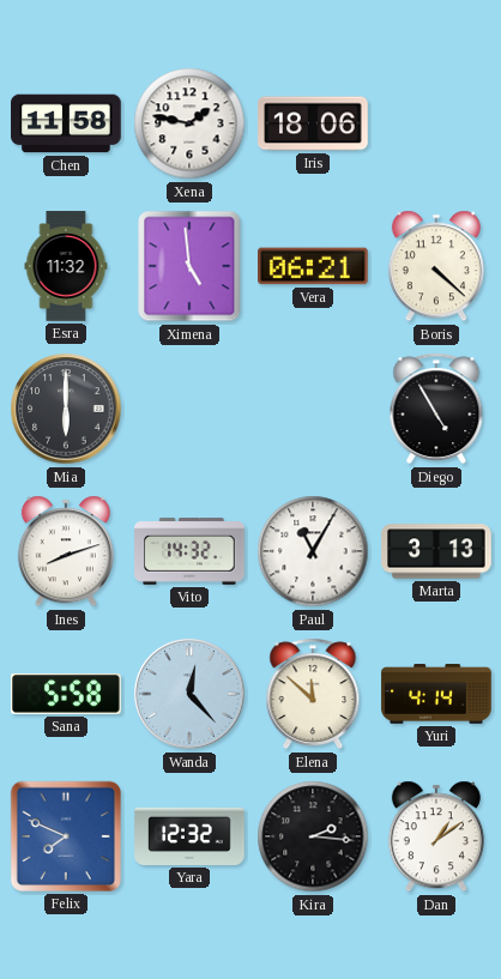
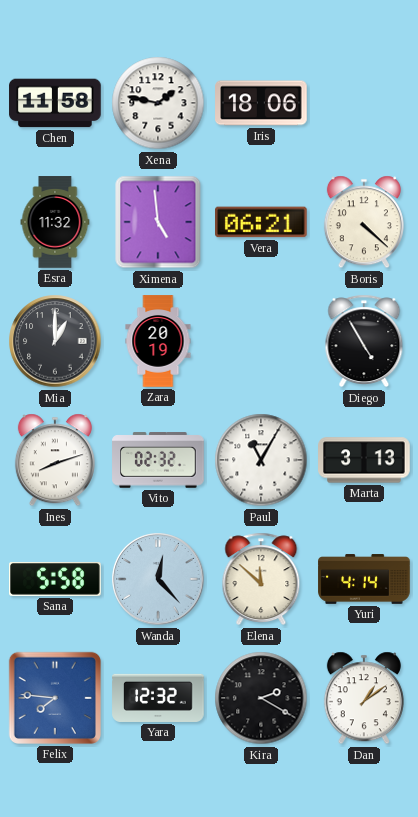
Mia: 6:00 -> 1:00
Zara: none -> 20:19
Vito: 14:32 -> 02:32
Felix: 7:49 -> 7:46
Kira: 2:16 -> 2:20
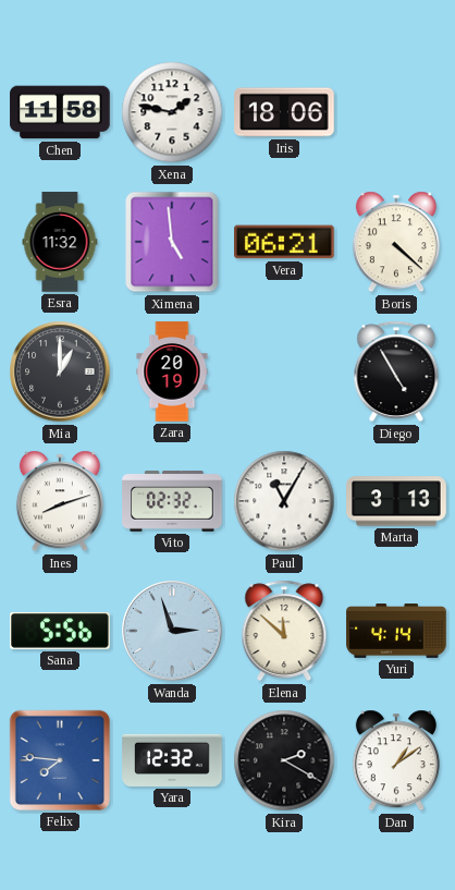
Sana: 5:58 -> 5:56
Wanda: 12:23 -> 2:57
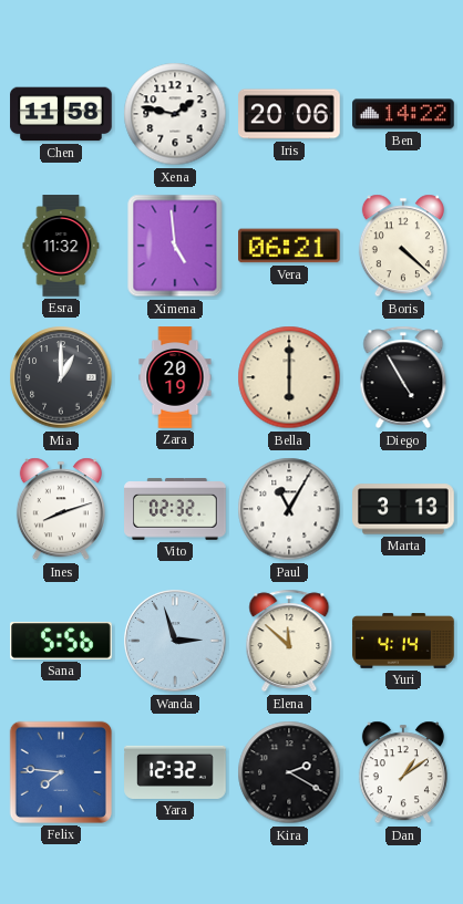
Iris: 18:06 -> 20:06
Ben: none -> 14:22
Bella: none -> 6:00
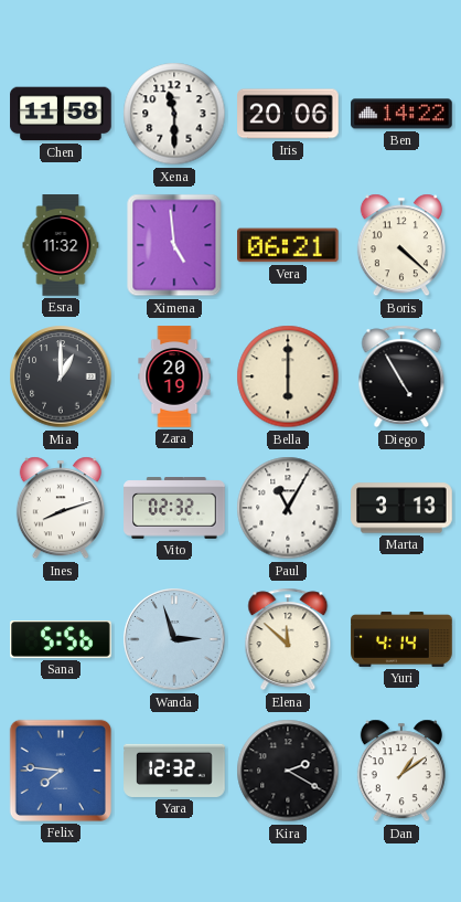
Xena: 1:47 -> 11:30
